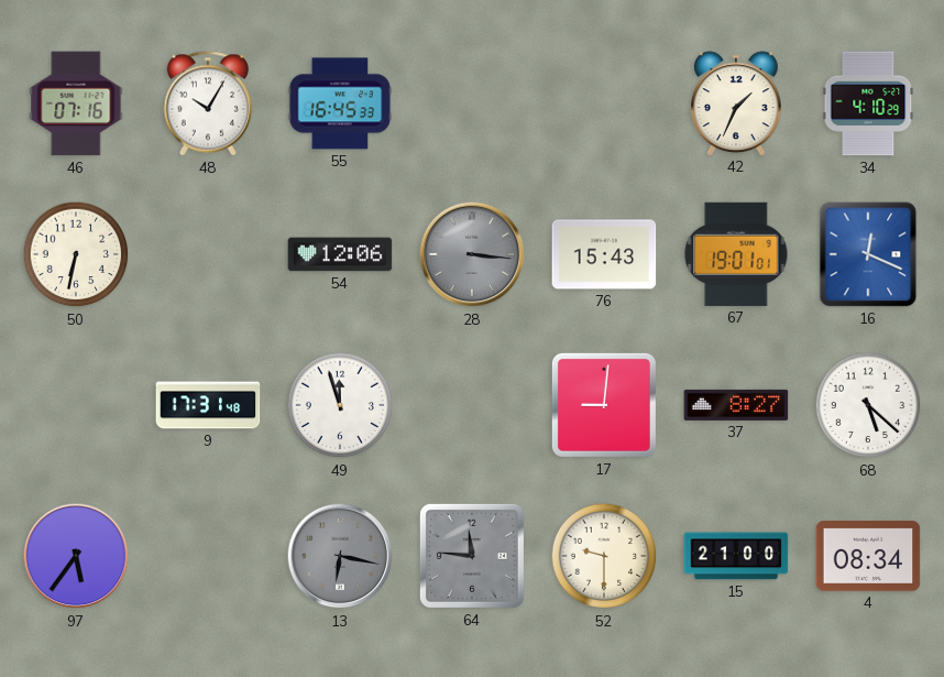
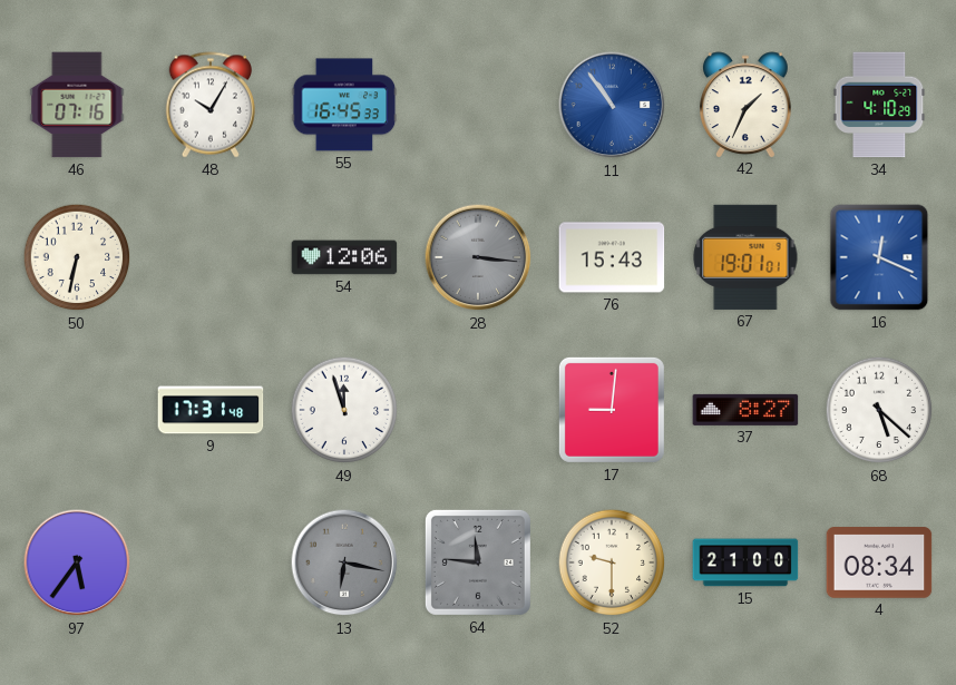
11: none -> 10:54
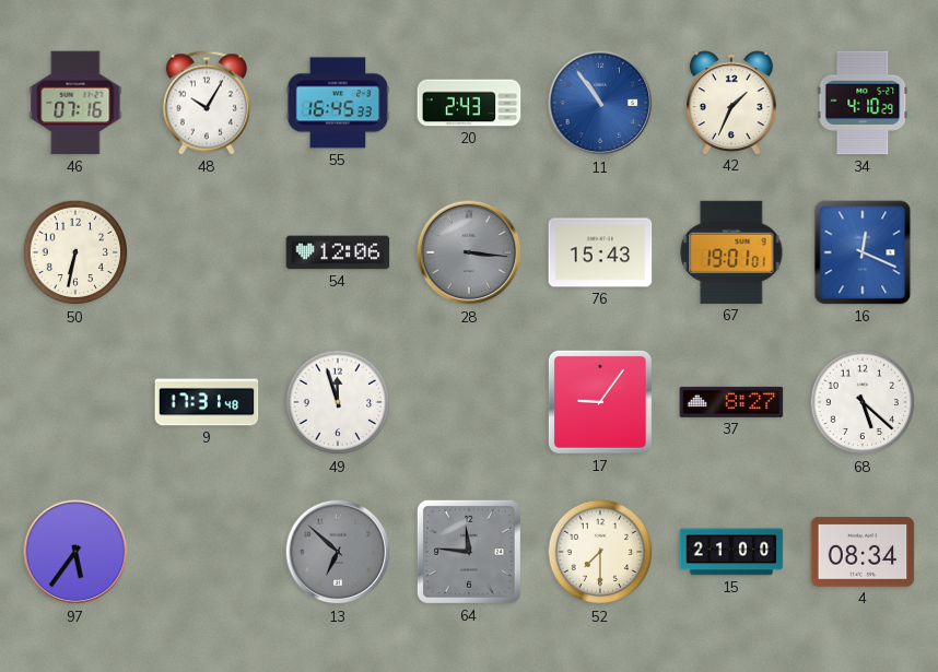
20: none -> 2:43
17: 9:01 -> 9:06
13: 6:17 -> 6:52
52: 9:30 -> 7:30
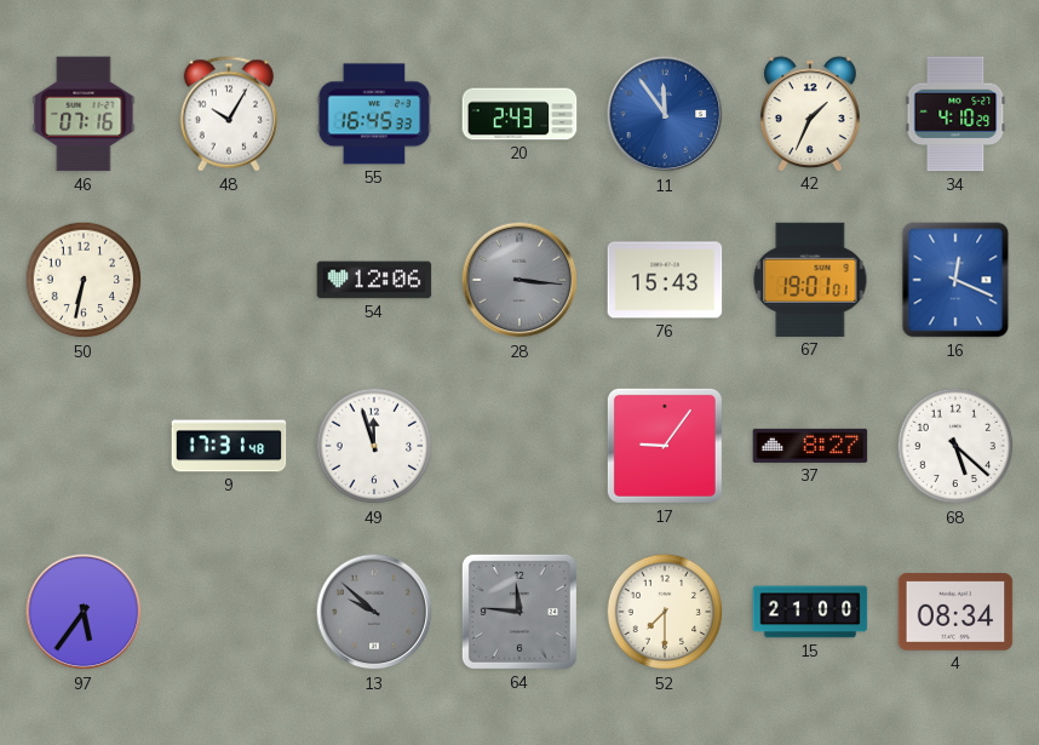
11: 10:54 -> 11:54
13: 6:52 -> 9:52
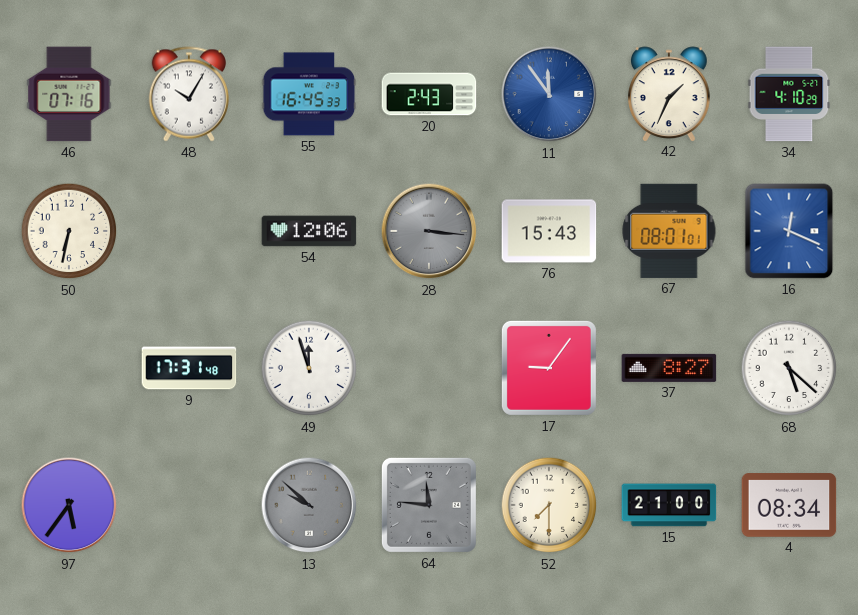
67: 19:01 -> 08:01
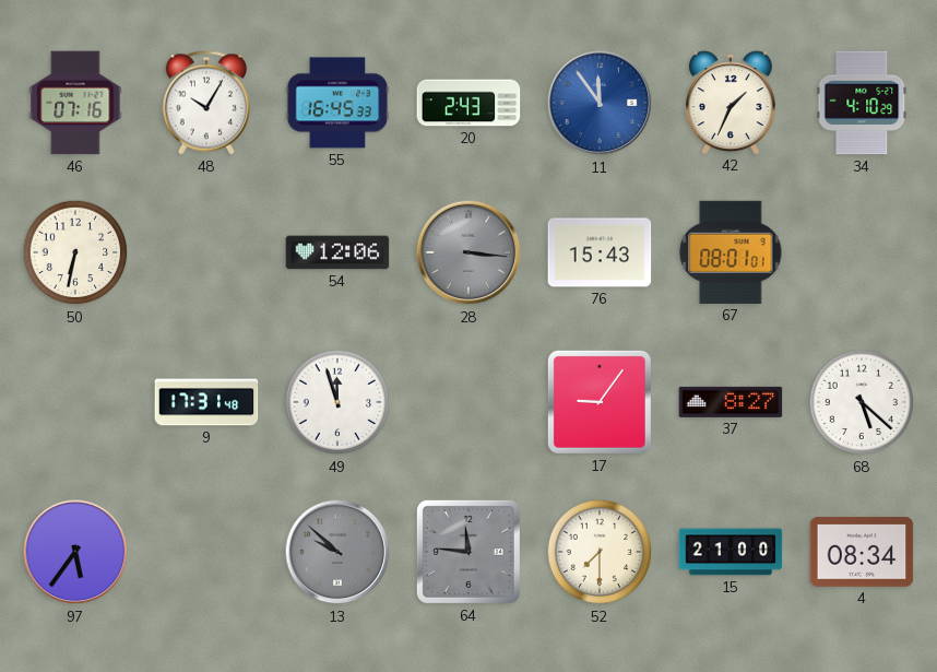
16: 12:19 -> none
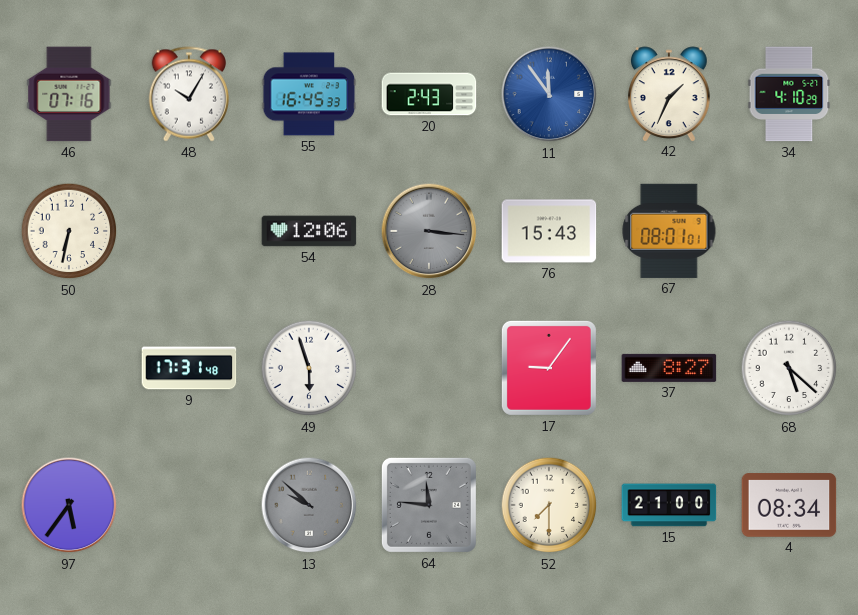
49: 11:57 -> 5:57
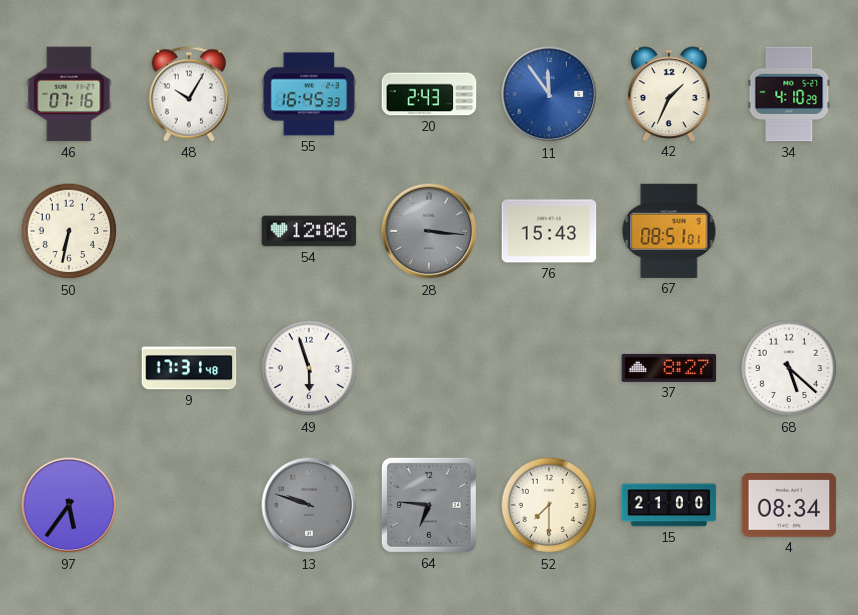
67: 08:01 -> 08:51
17: 9:06 -> none
13: 9:52 -> 9:48
64: 11:46 -> 6:46
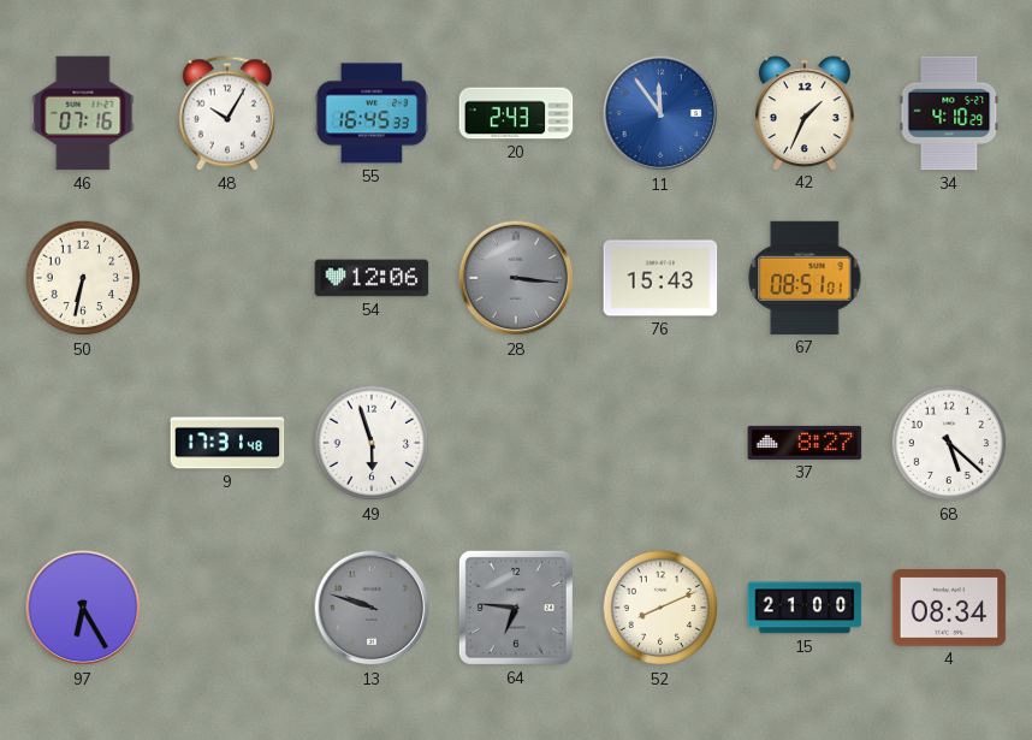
97: 5:36 -> 6:25
52: 7:30 -> 8:11
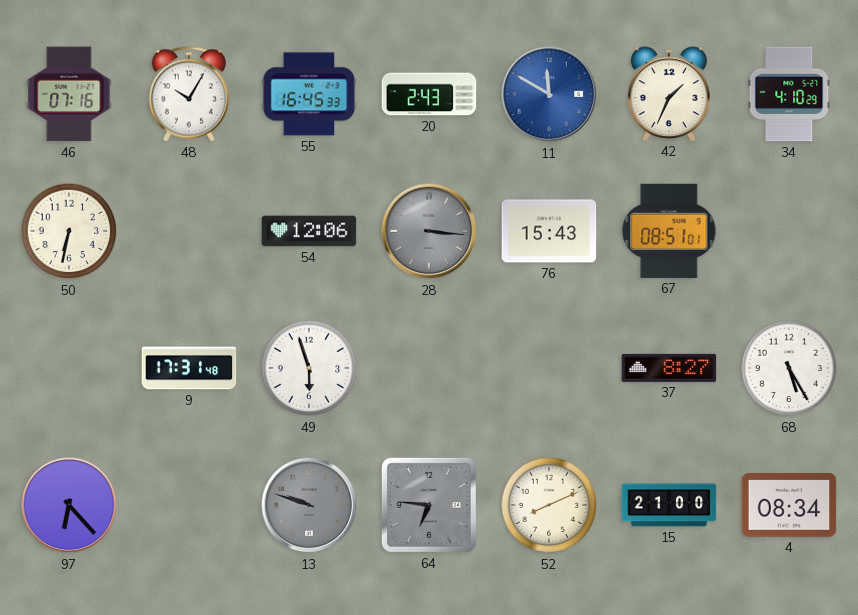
11: 11:54 -> 11:50
68: 5:22 -> 5:25
97: 6:25 -> 6:23
